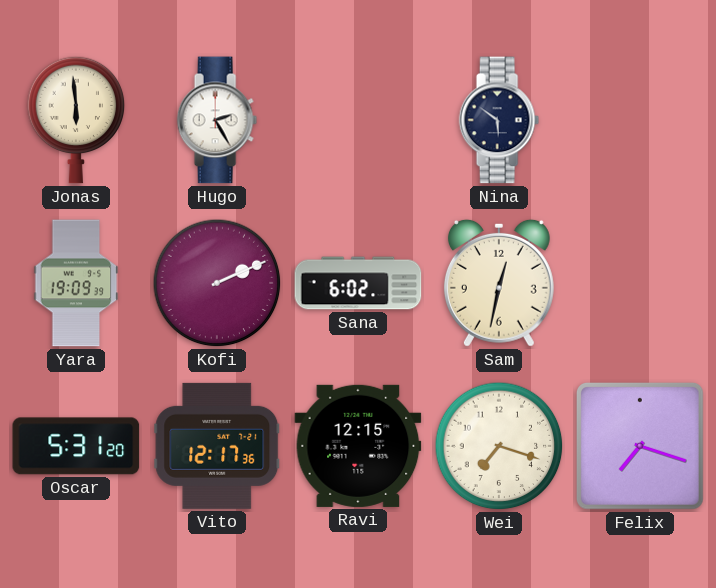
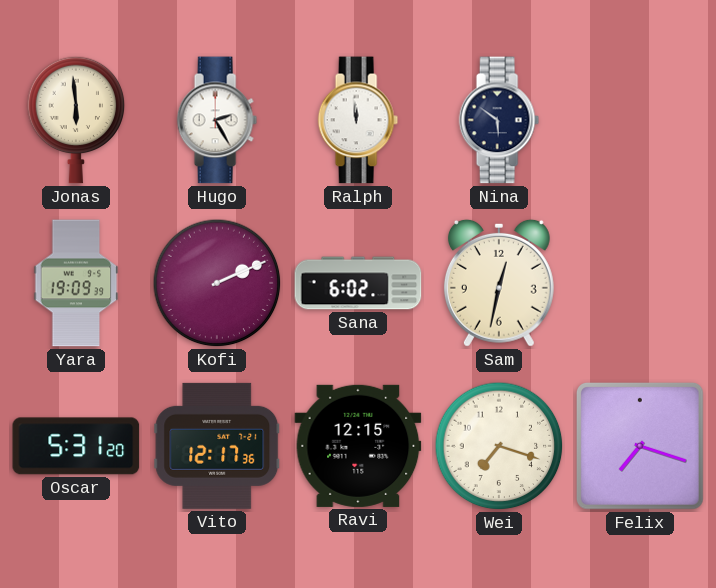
Ralph: none -> 11:59
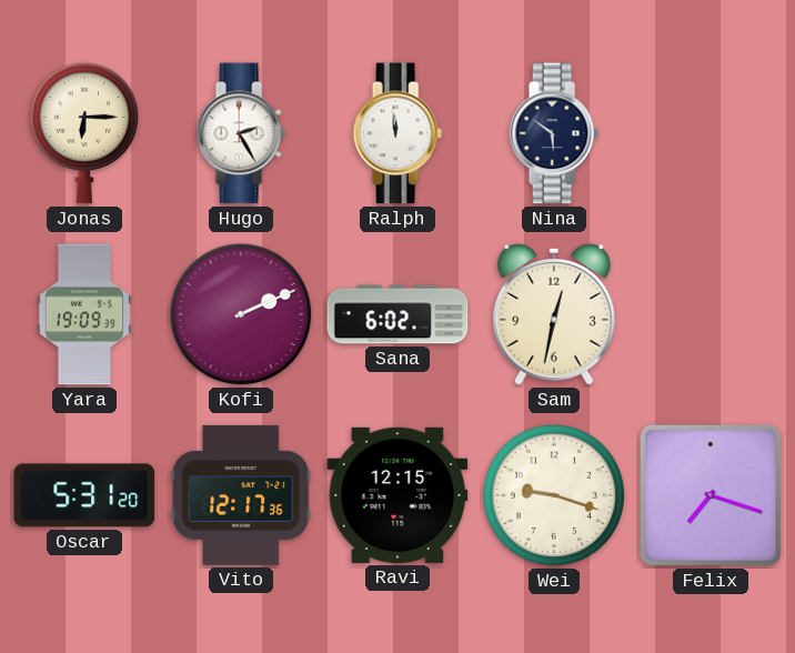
Jonas: 5:59 -> 6:15
Wei: 7:18 -> 9:18
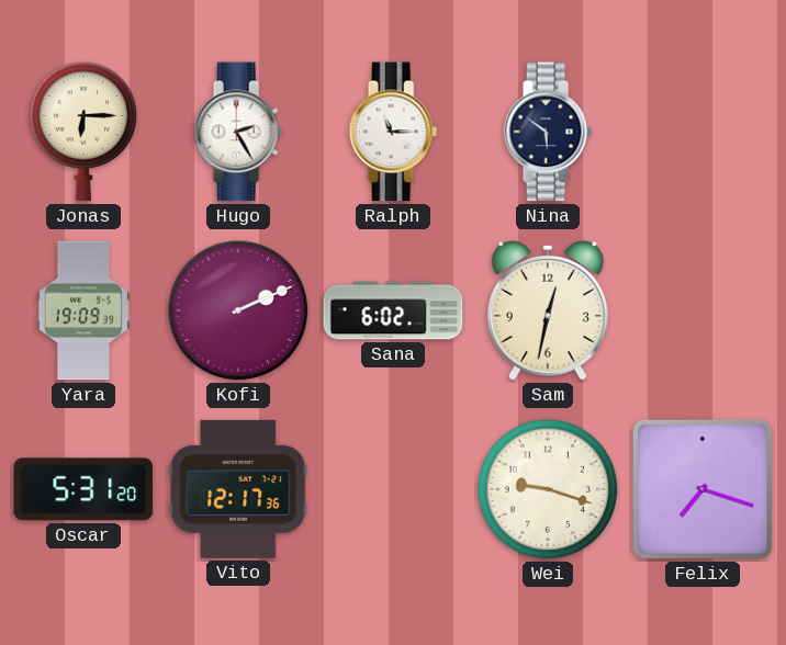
Ralph: 11:59 -> 11:15
Ravi: 12:15 -> none
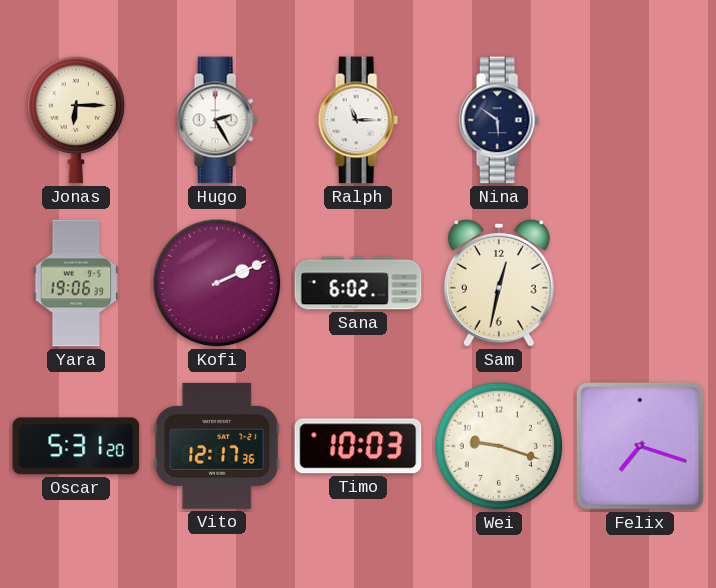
Yara: 19:09 -> 19:06
Timo: none -> 10:03
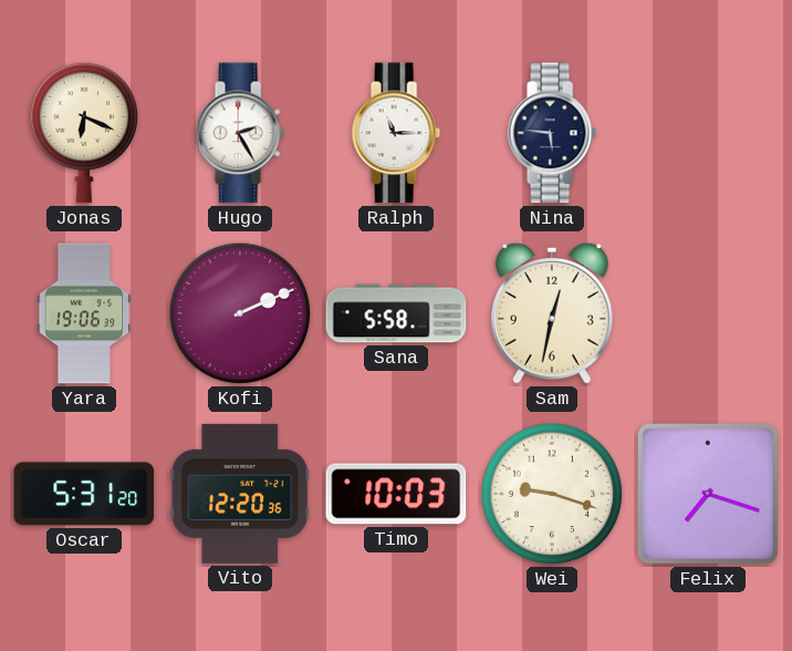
Jonas: 6:15 -> 6:19
Nina: 5:51 -> 5:46
Sana: 6:02 -> 5:58
Vito: 12:17 -> 12:20
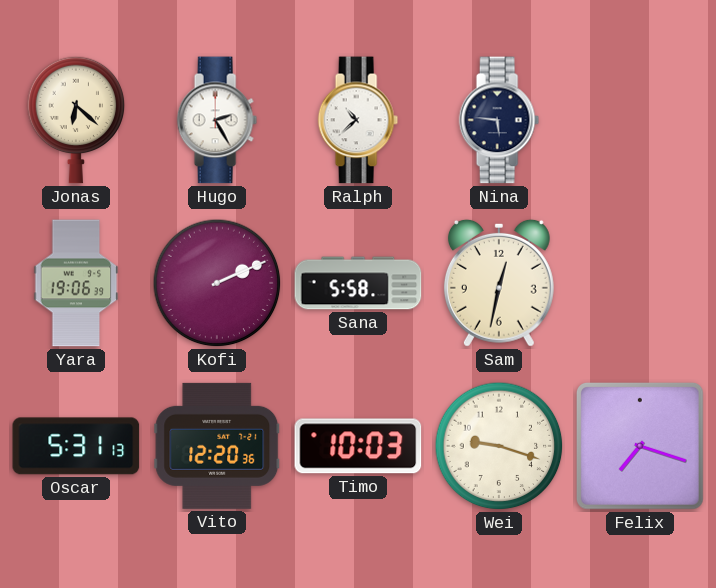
Jonas: 6:19 -> 6:22
Ralph: 11:15 -> 10:38
Oscar: 5:31:20 -> 5:31:13
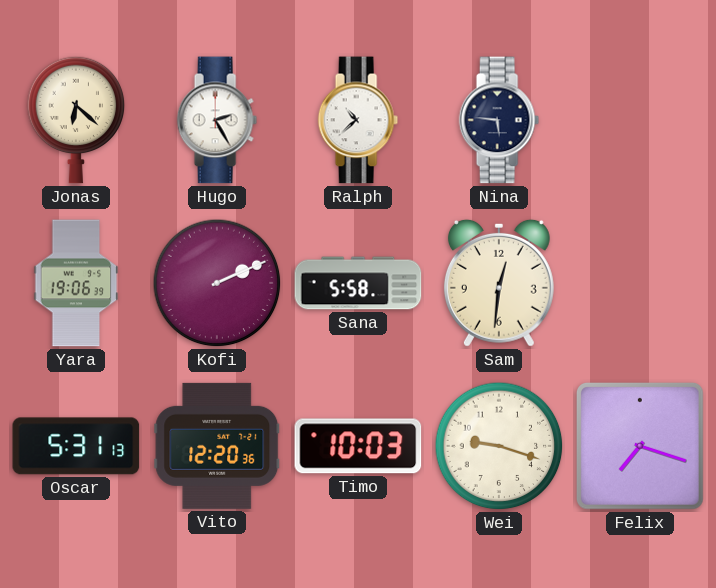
Sam: 12:32 -> 12:31
